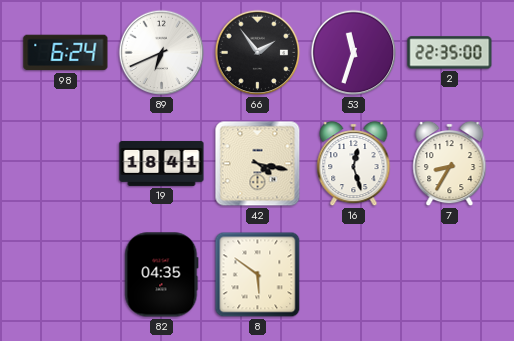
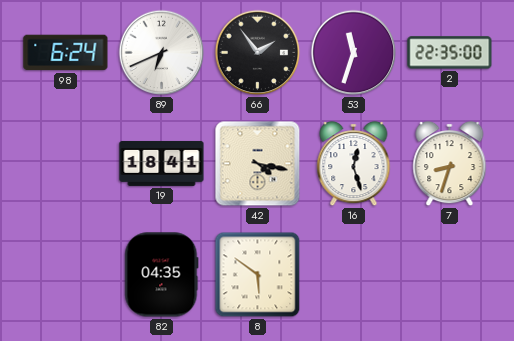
7: 8:35 -> 8:33
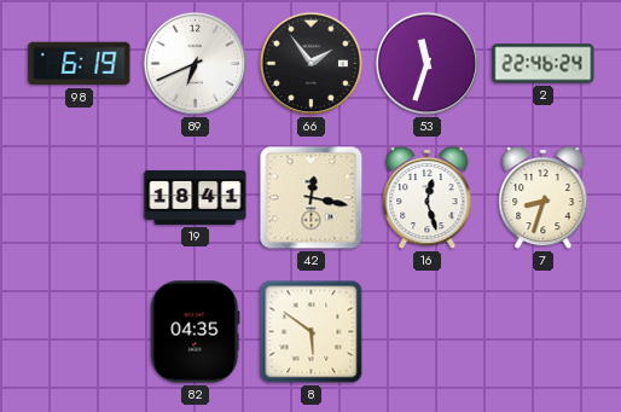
98: 6:24 -> 6:19
2: 22:35 -> 22:46
42: 4:17 -> 12:17
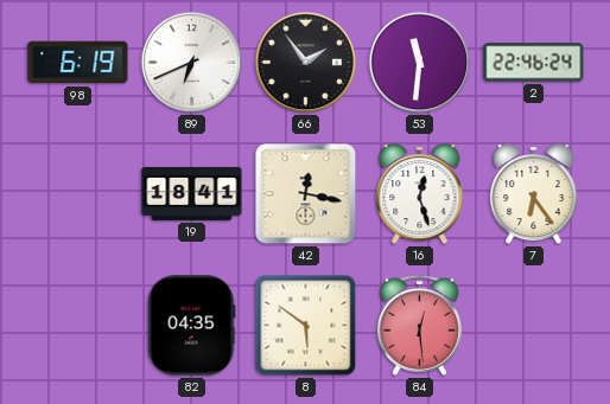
53: 11:33 -> 11:31
7: 8:33 -> 6:24
84: none -> 12:29
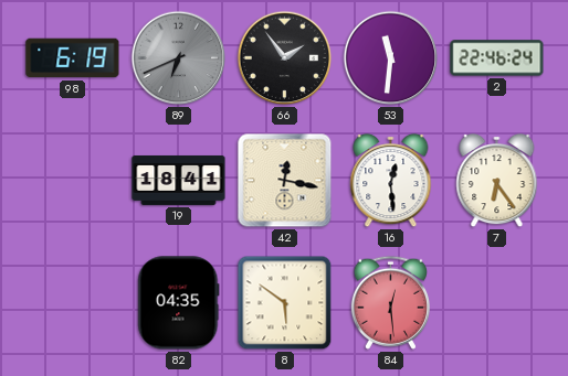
89 dial: white -> grey
16: 12:27 -> 12:29
